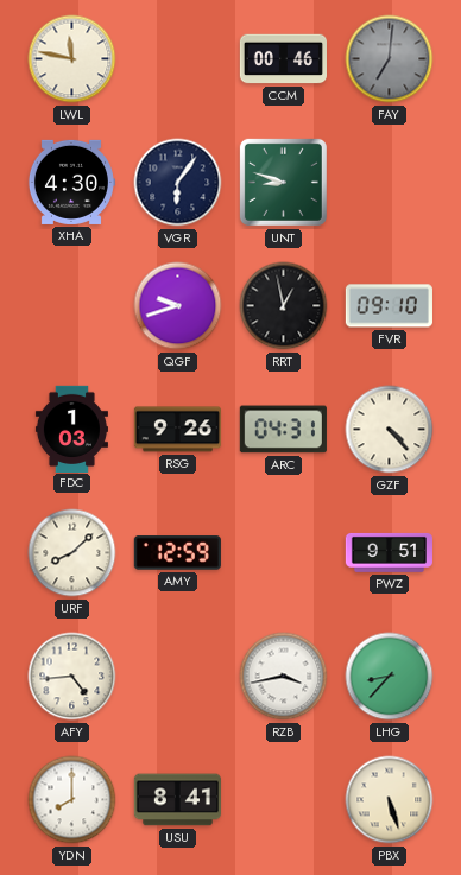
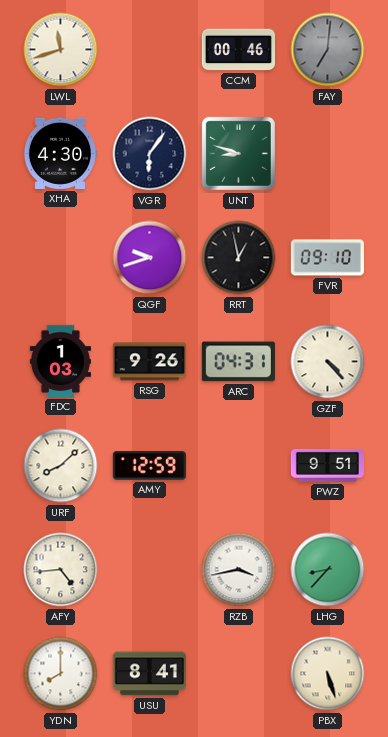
LWL: 11:47 -> 11:42
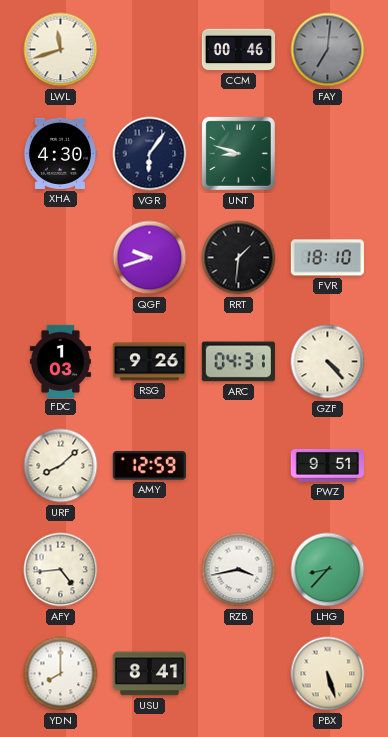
RRT: 12:58 -> 1:31
FVR: 09:10 -> 18:10
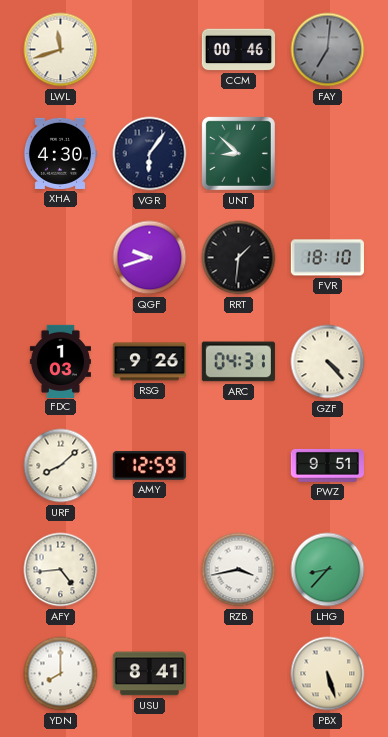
UNT: 8:48 -> 8:52
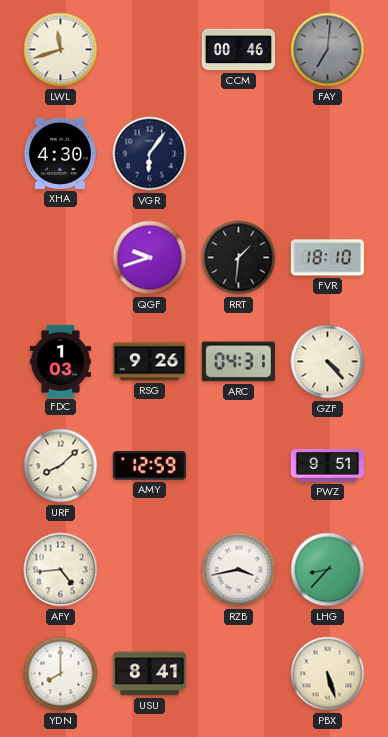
UNT: 8:52 -> none
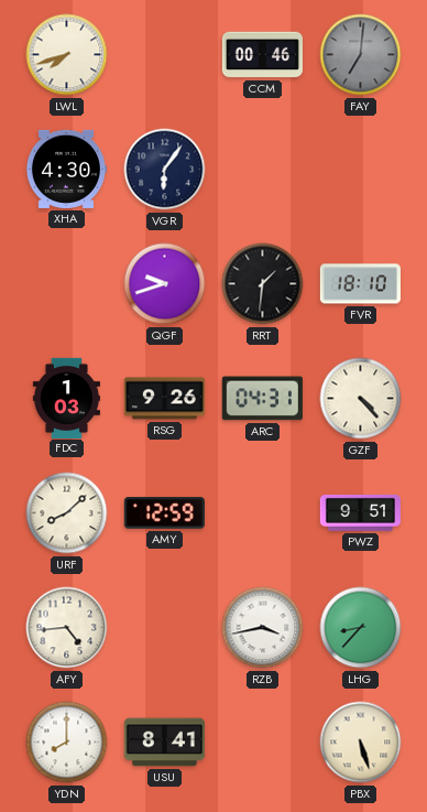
LWL: 11:42 -> 7:42
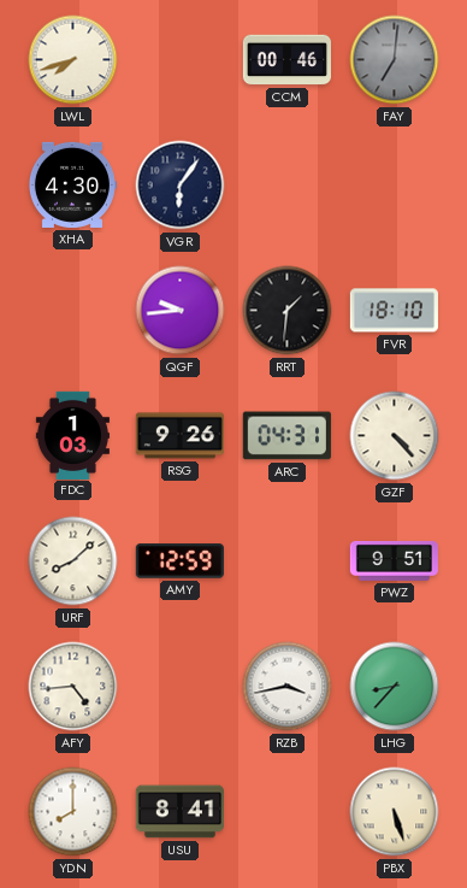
QGF: 9:42 -> 9:44
